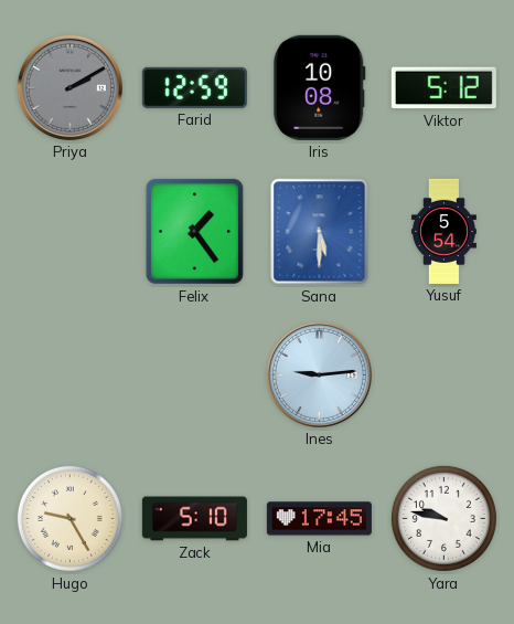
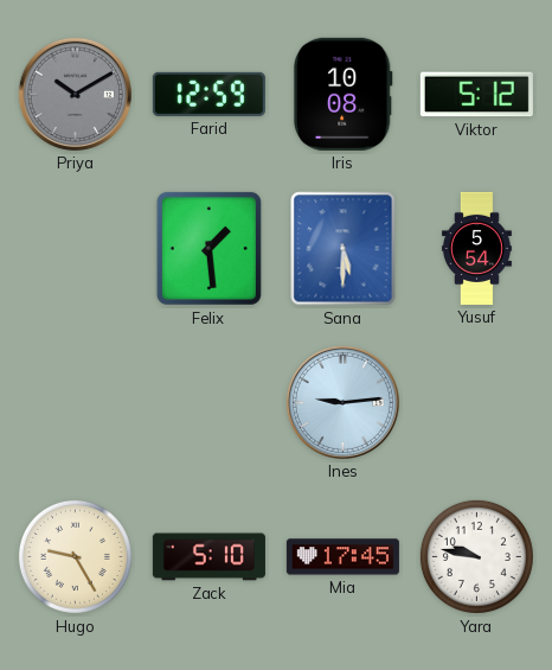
Priya: 2:10 -> 10:10
Felix: 1:24 -> 1:29
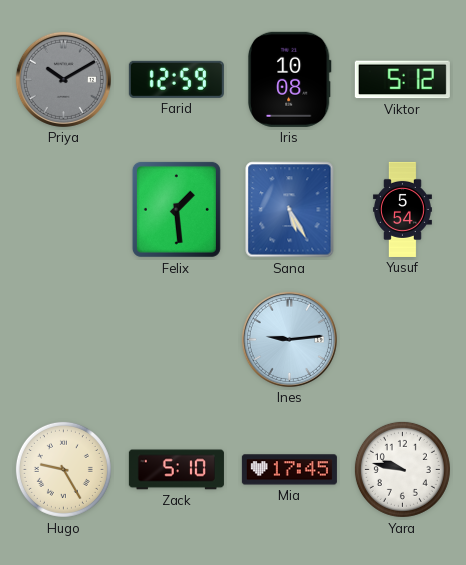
Sana: 5:30 -> 5:25
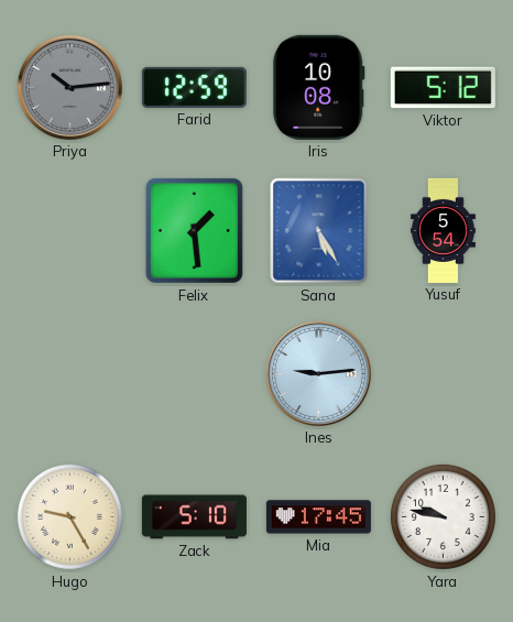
Priya: 10:10 -> 10:14
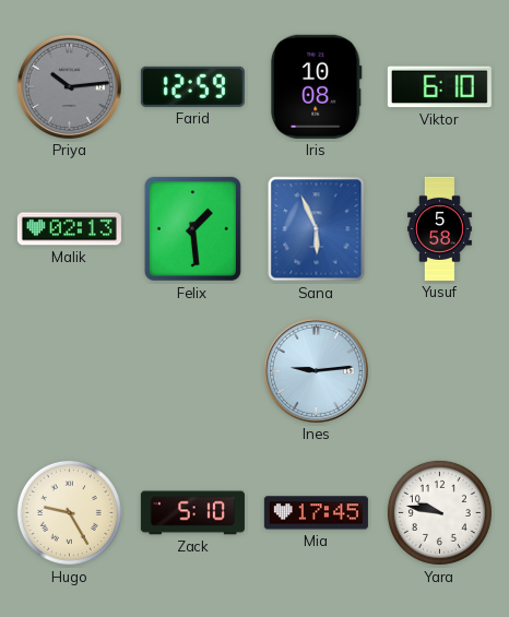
Viktor: 5:12 -> 6:10
Malik: none -> 02:13
Sana: 5:25 -> 5:56
Yusuf: 5:54 -> 5:58
